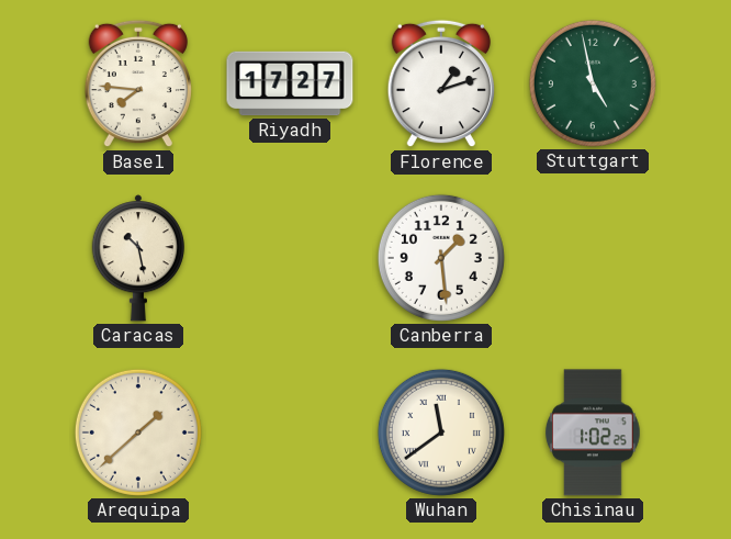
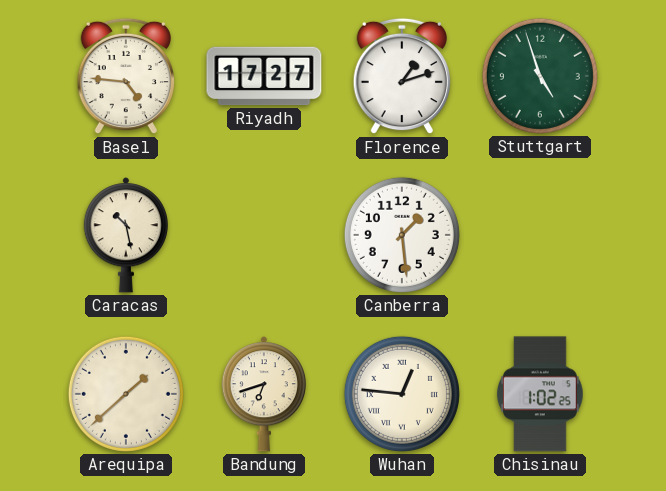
Basel: 7:46 -> 4:46
Stuttgart: 4:58 -> 4:57
Bandung: none -> 6:42
Wuhan: 11:39 -> 12:46
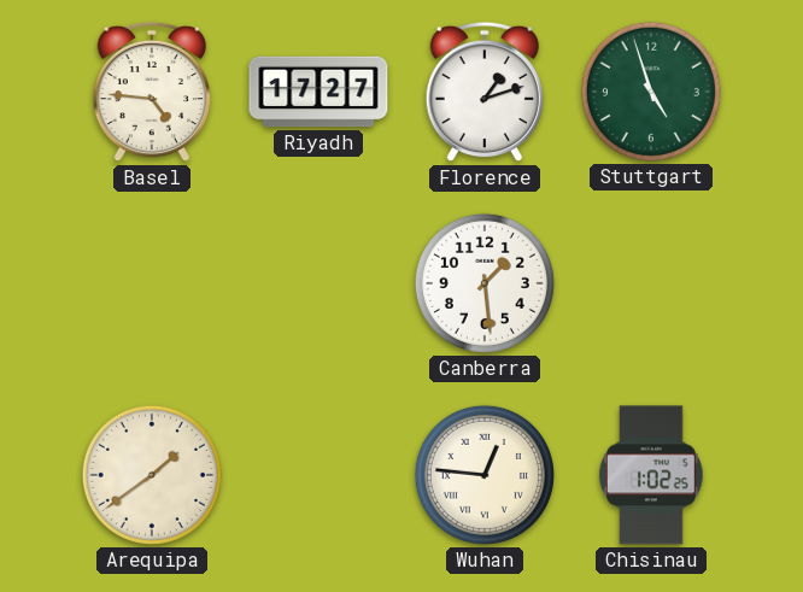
Caracas: 10:28 -> none
Arequipa: 1:38 -> 1:39
Bandung: 6:42 -> none
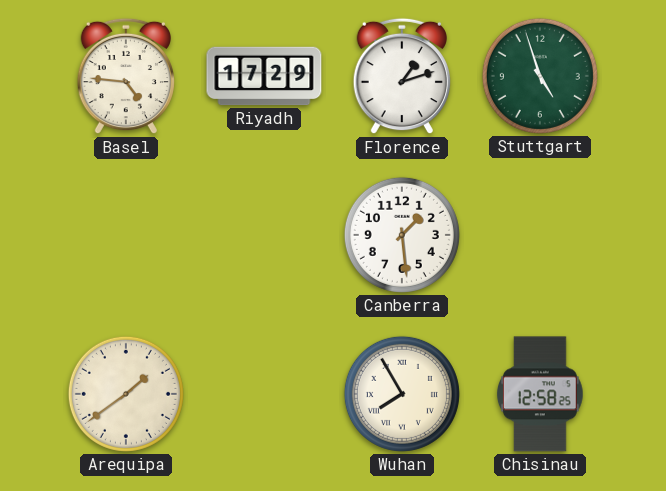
Riyadh: 17:27 -> 17:29
Wuhan: 12:46 -> 7:55
Chisinau: 1:02 -> 12:58
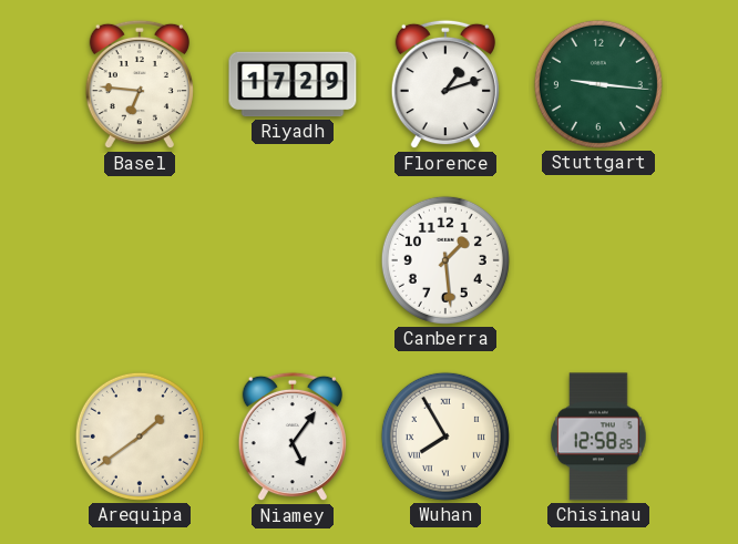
Basel: 4:46 -> 6:46
Stuttgart: 4:57 -> 9:16
Niamey: none -> 5:06
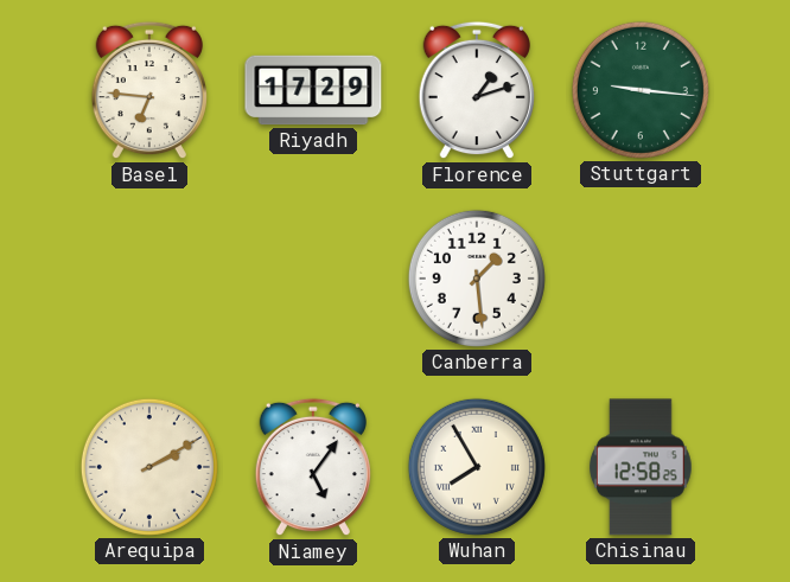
Arequipa: 1:39 -> 2:10
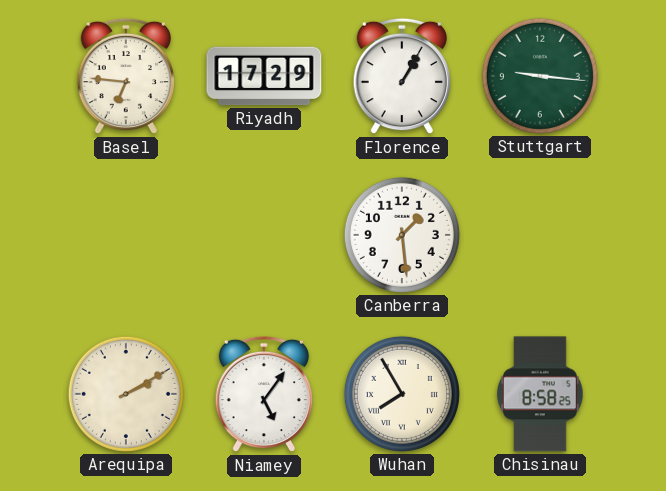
Florence: 1:12 -> 1:05
Chisinau: 12:58 -> 8:58
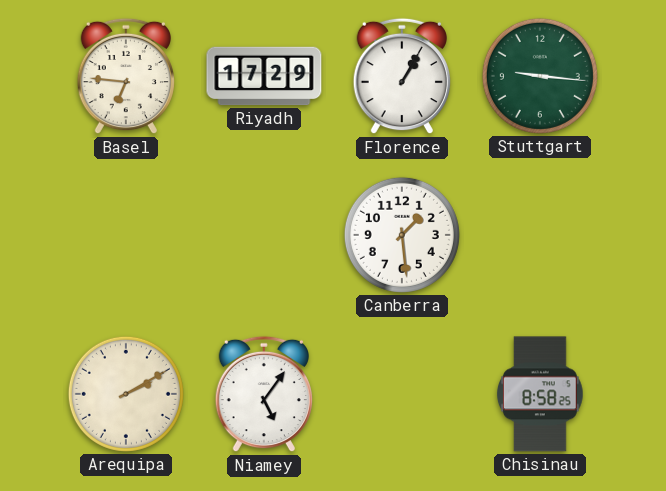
Wuhan: 7:55 -> none
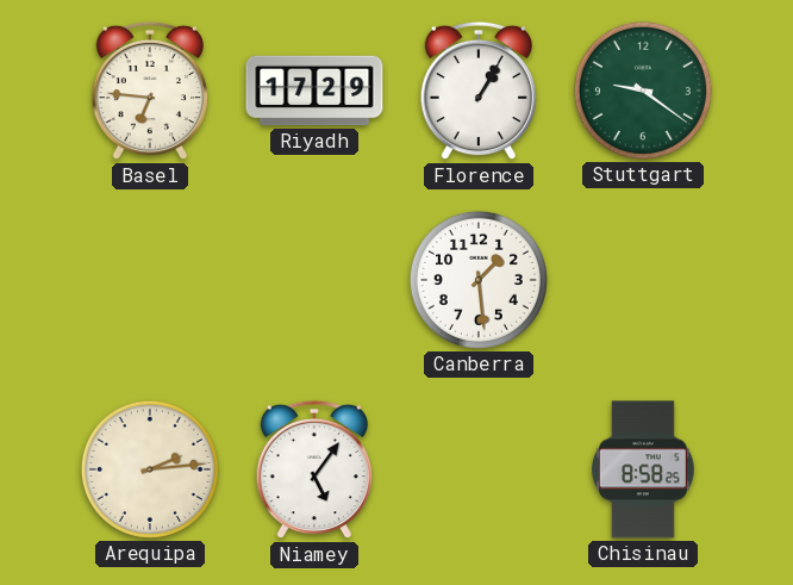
Stuttgart: 9:16 -> 9:21
Arequipa: 2:10 -> 2:14
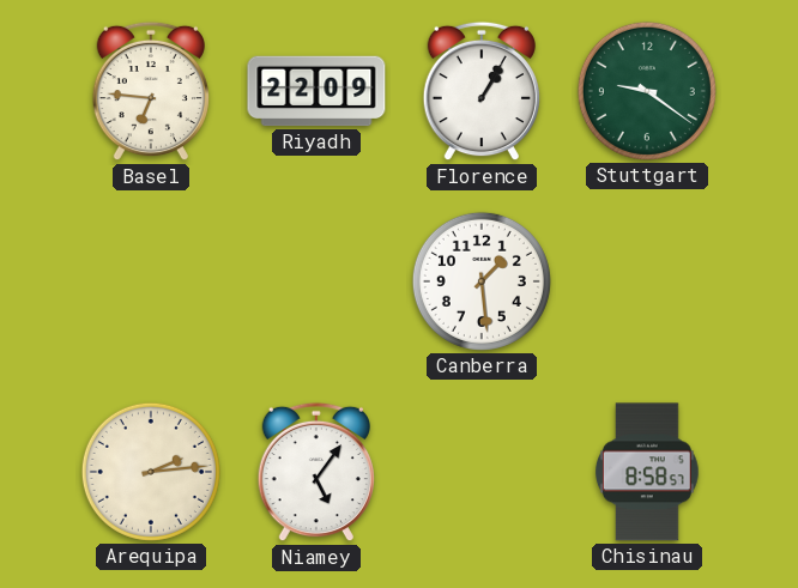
Riyadh: 17:29 -> 22:09
Chisinau: 8:58:25 -> 8:58:57
